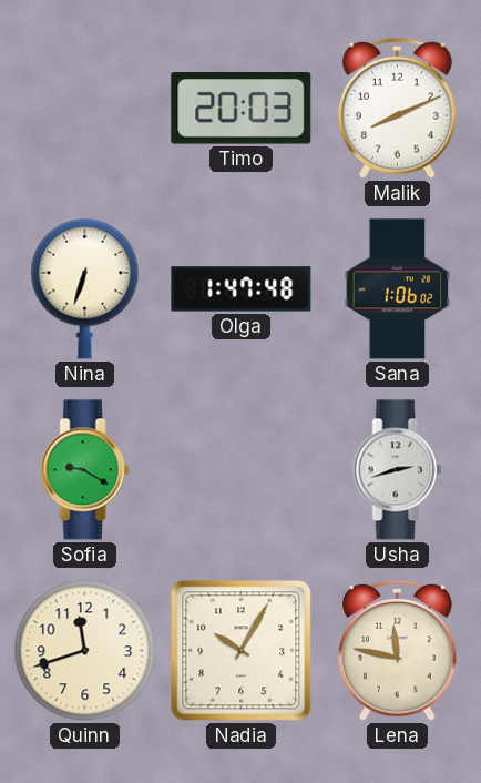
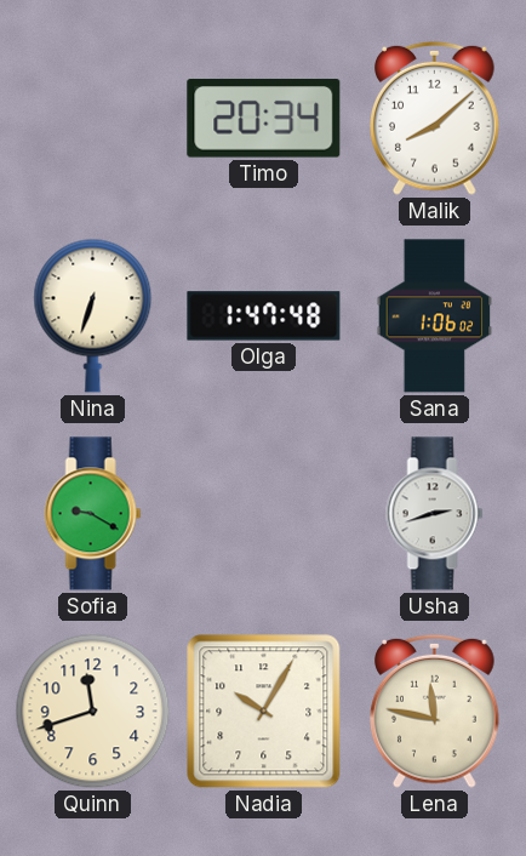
Timo: 20:03 -> 20:34
Malik: 8:11 -> 8:08
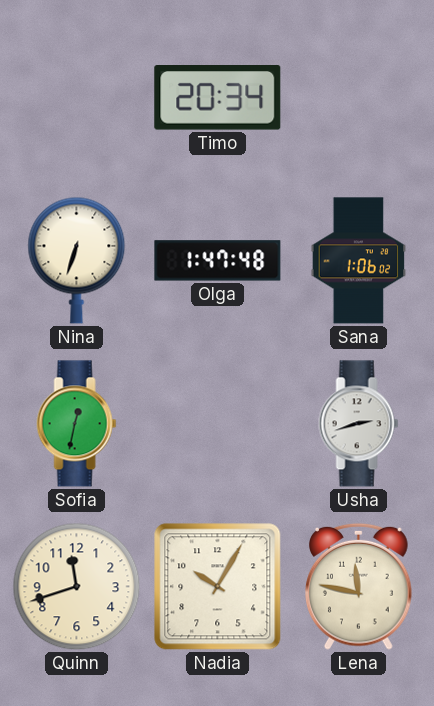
Malik: 8:08 -> none
Sofia: 9:20 -> 12:32
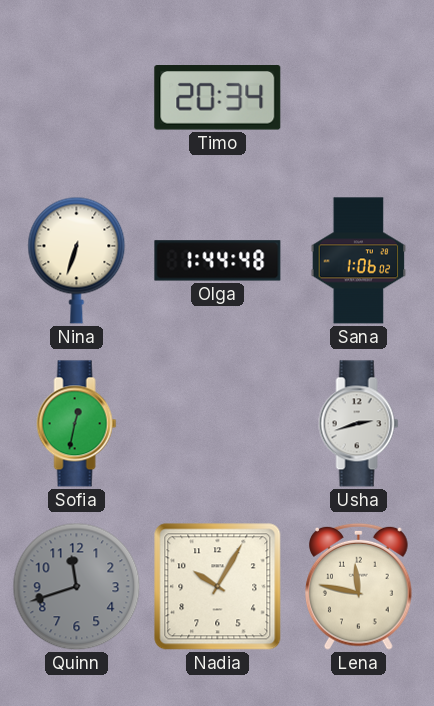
Olga: 1:47 -> 1:44
Quinn dial: cream -> grey
